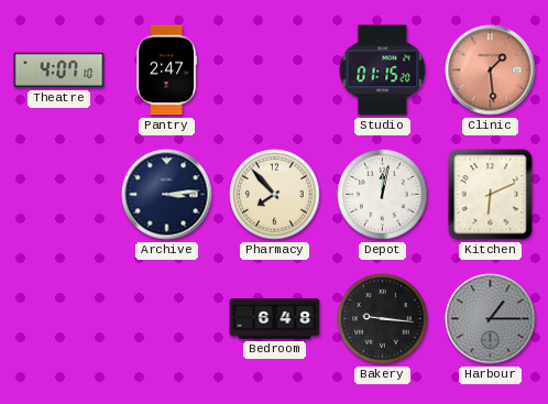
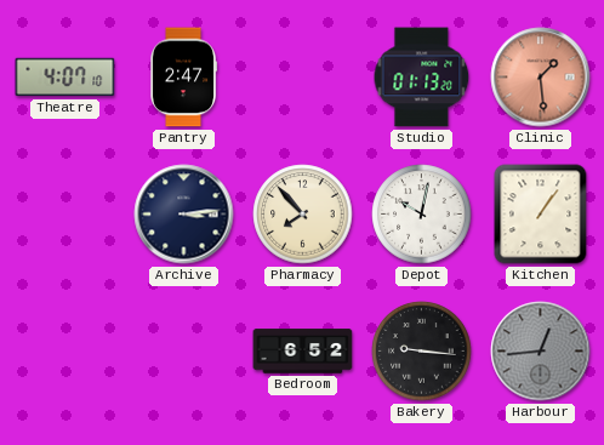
Studio: 01:15 -> 01:13
Depot: 12:02 -> 10:02
Kitchen: 6:11 -> 1:06
Bedroom: 6:48 -> 6:52
Harbour: 1:15 -> 12:44
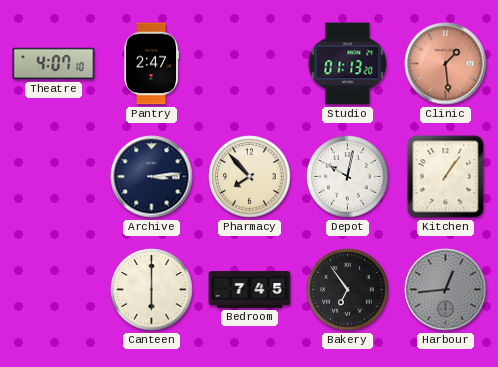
Canteen: none -> 6:00
Bedroom: 6:52 -> 7:45
Bakery: 9:16 -> 6:54
